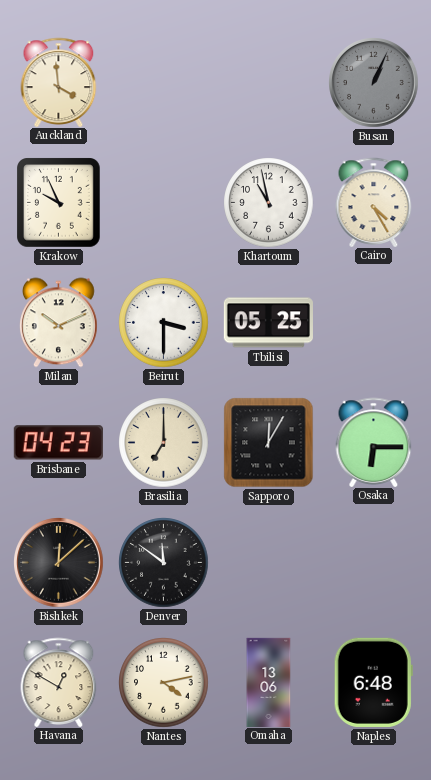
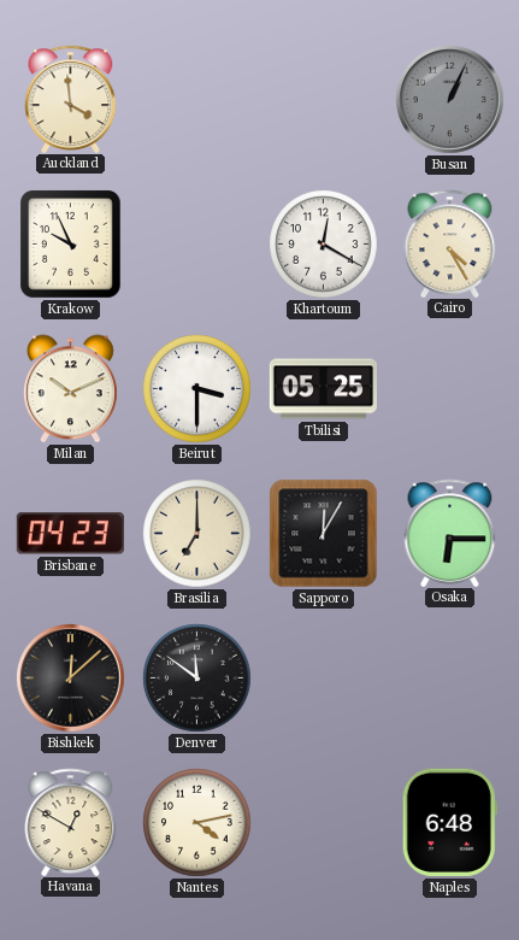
Khartoum: 10:58 -> 12:20
Omaha: 13:06 -> none
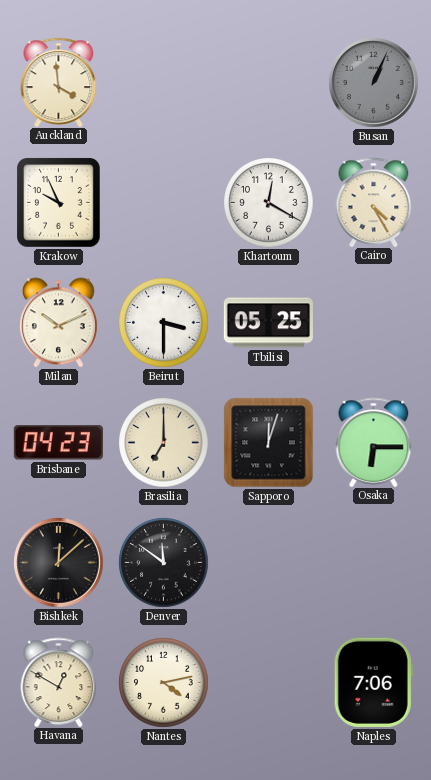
Sapporo: 12:05 -> 12:03
Naples: 6:48 -> 7:06
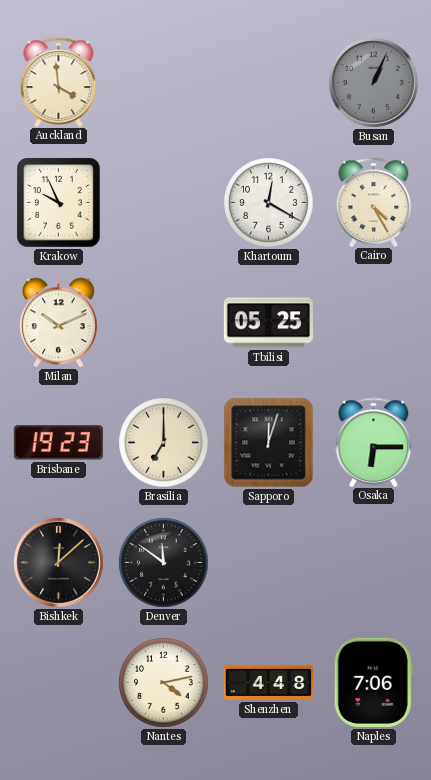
Beirut: 3:30 -> none
Brisbane: 04:23 -> 19:23
Havana: 12:50 -> none
Shenzhen: none -> 4:48
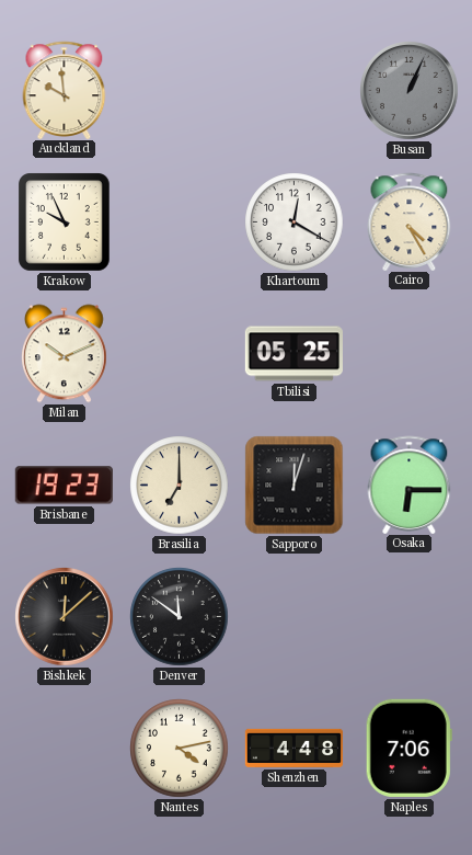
Auckland: 3:59 -> 9:59
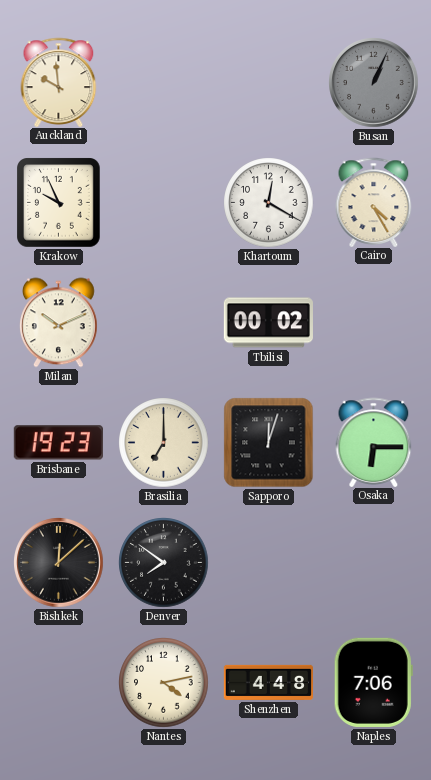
Tbilisi: 05:25 -> 00:02
Denver: 11:51 -> 7:51
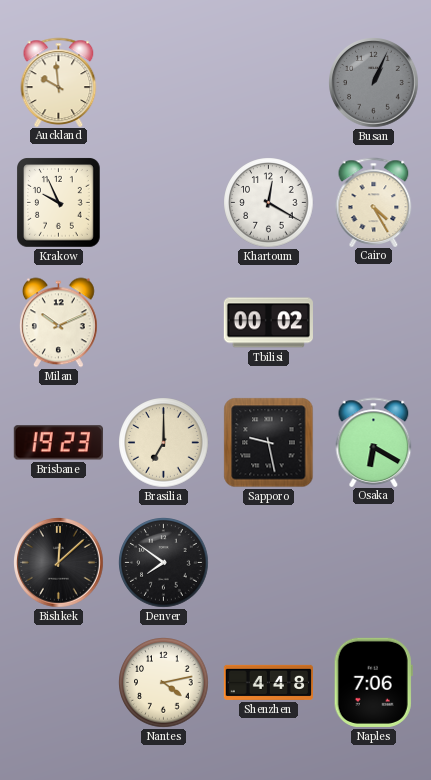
Sapporo: 12:03 -> 9:28
Osaka: 6:15 -> 6:20
